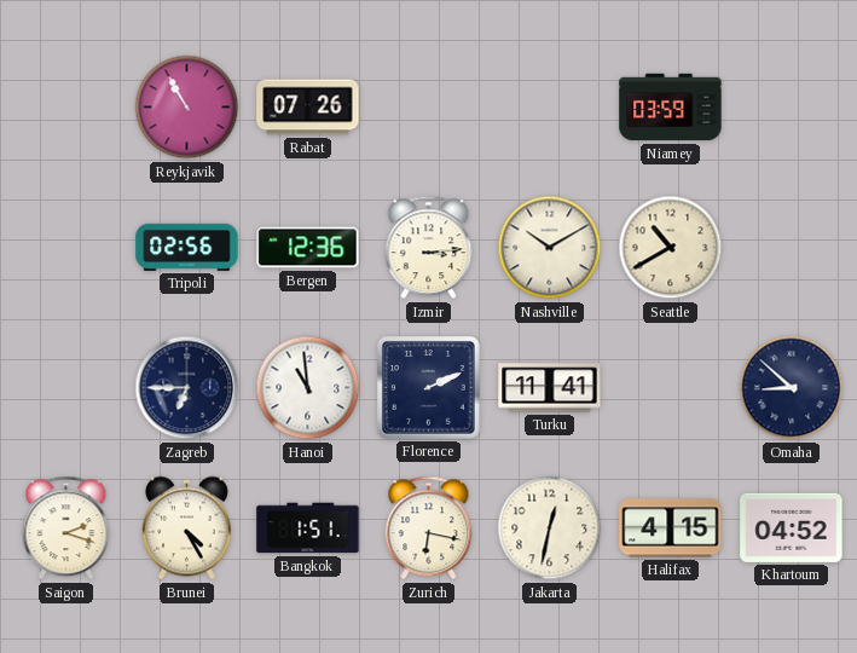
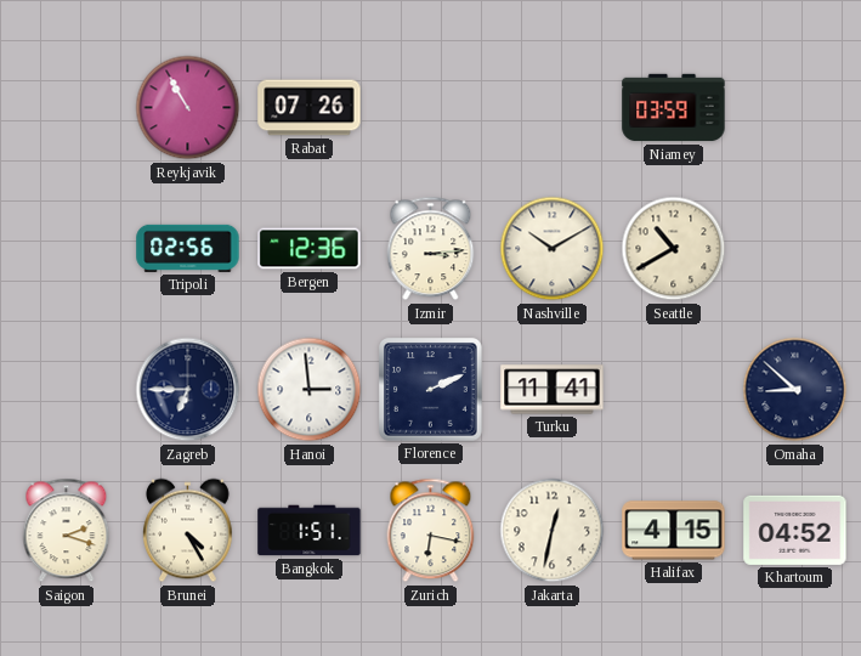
Hanoi: 10:59 -> 2:59
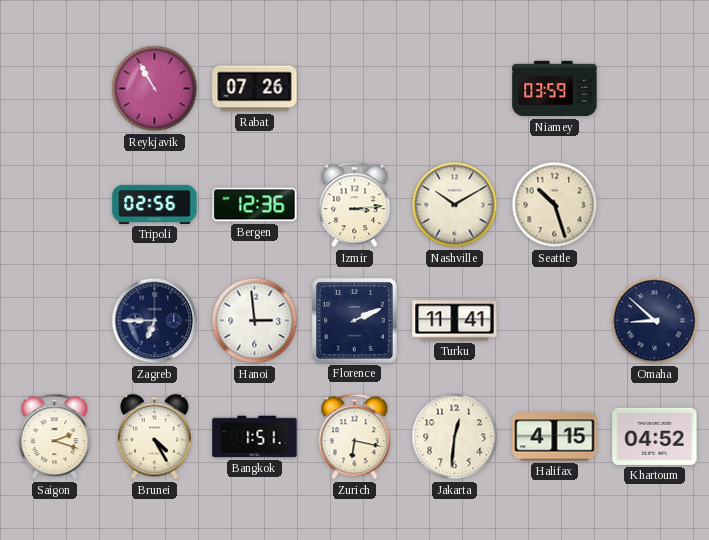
Seattle: 10:40 -> 10:27
Jakarta: 12:32 -> 12:31
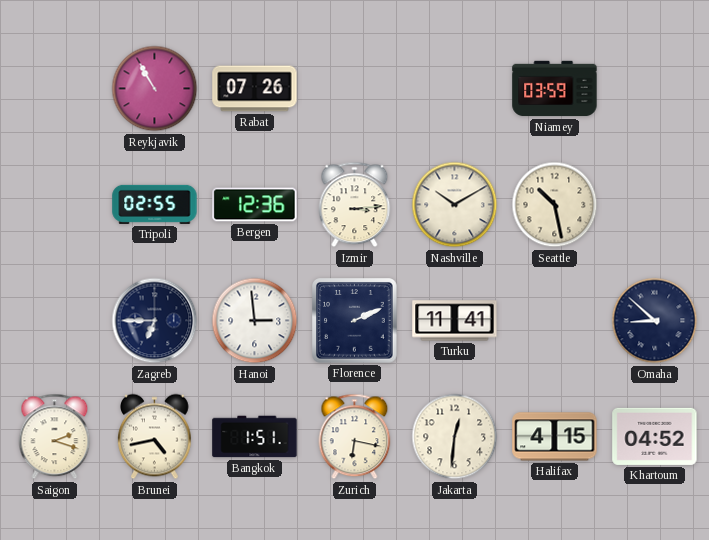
Tripoli: 02:56 -> 02:55
Seattle: 10:27 -> 10:28
Brunei: 4:25 -> 4:43
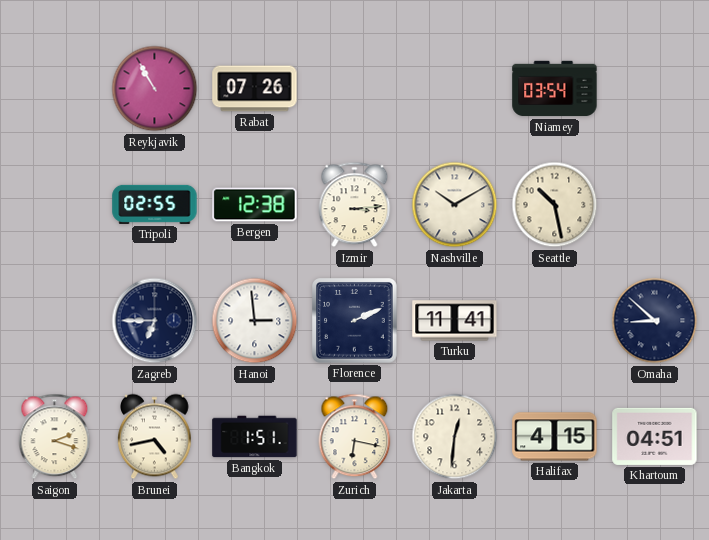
Niamey: 03:59 -> 03:54
Bergen: 12:36 -> 12:38
Khartoum: 04:52 -> 04:51
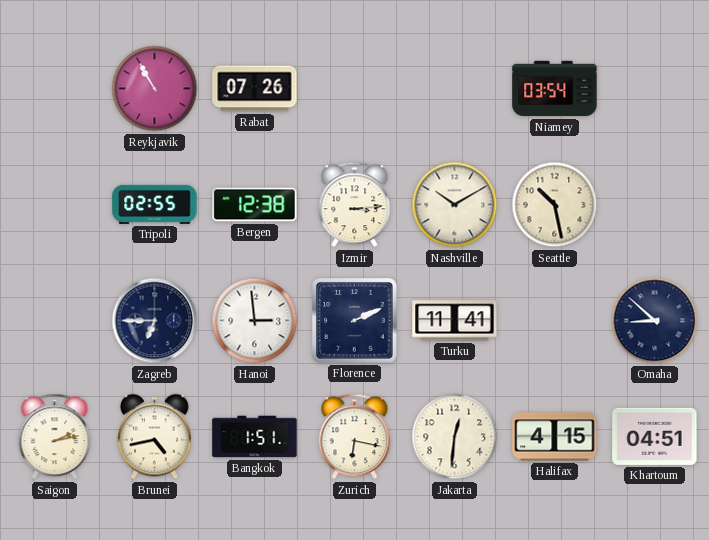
Saigon: 2:18 -> 2:13
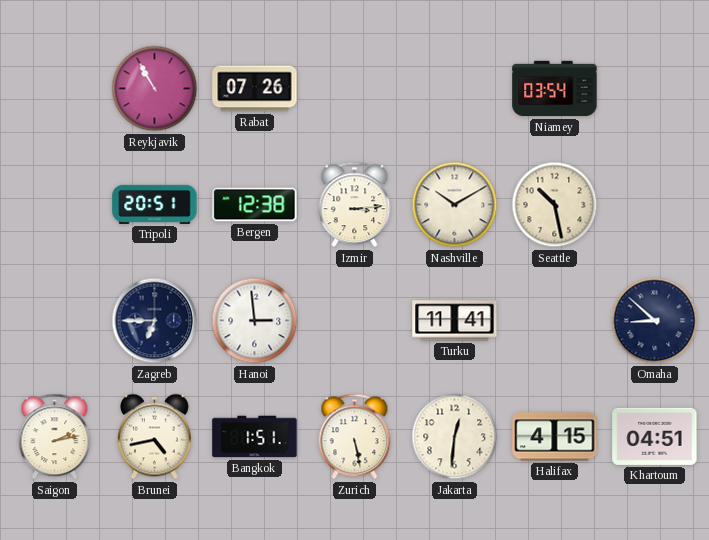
Tripoli: 02:55 -> 20:51
Florence: 2:11 -> none
Zurich: 6:17 -> 5:28
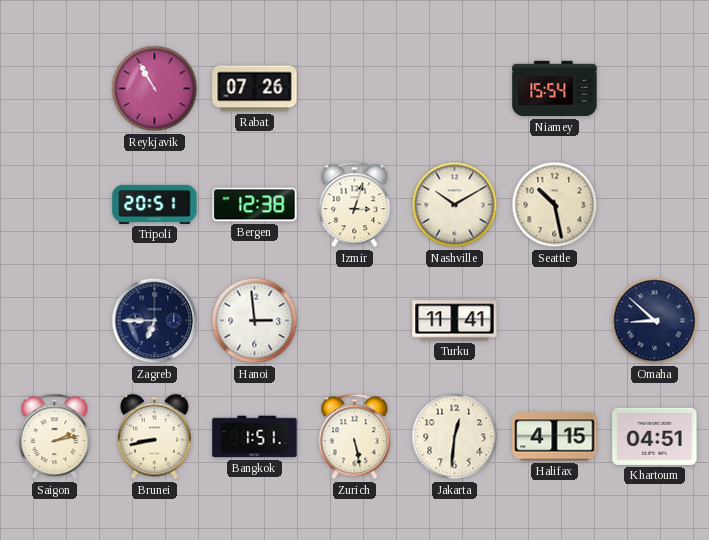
Niamey: 03:54 -> 15:54
Izmir: 3:14 -> 3:03
Brunei: 4:43 -> 8:43
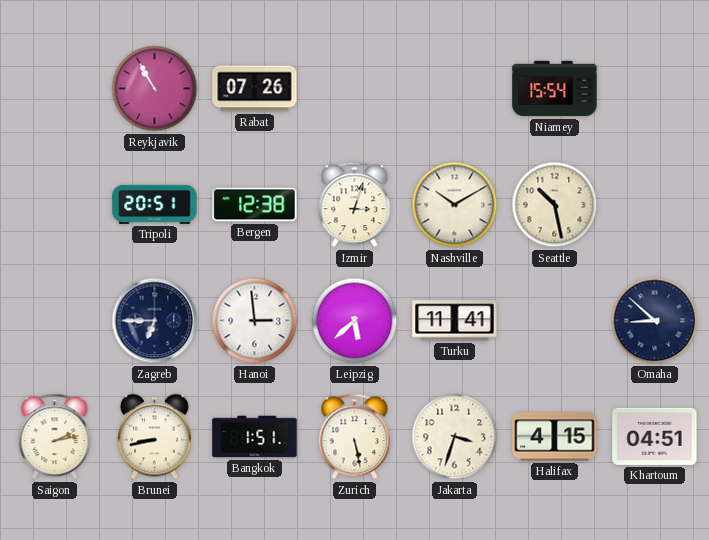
Leipzig: none -> 5:38
Jakarta: 12:31 -> 3:33
